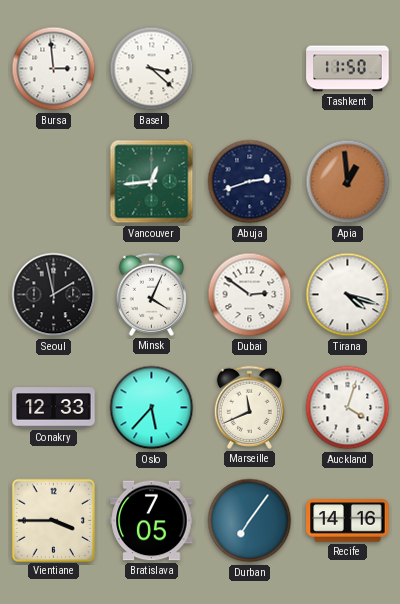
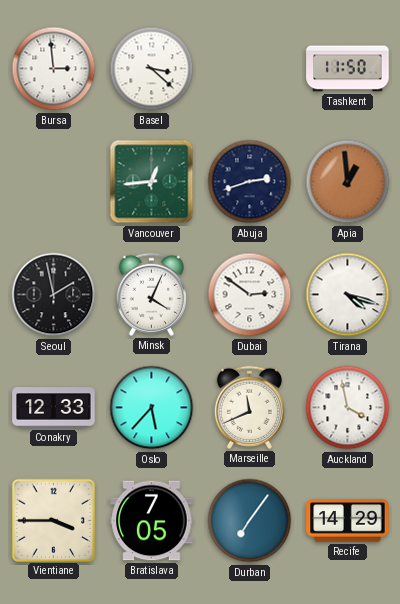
Auckland: 4:03 -> 3:58
Recife: 14:16 -> 14:29
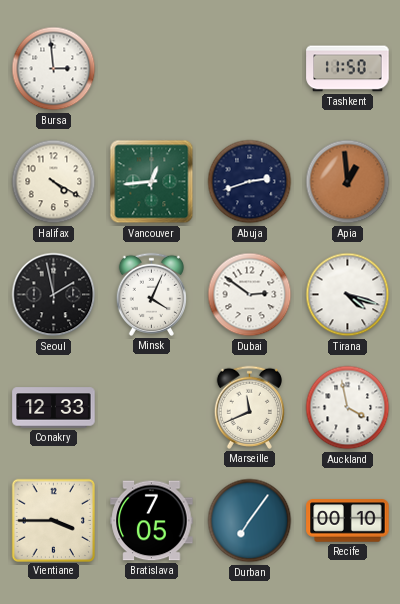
Basel: 3:22 -> none
Halifax: none -> 4:20
Oslo: 5:37 -> none
Recife: 14:29 -> 00:10
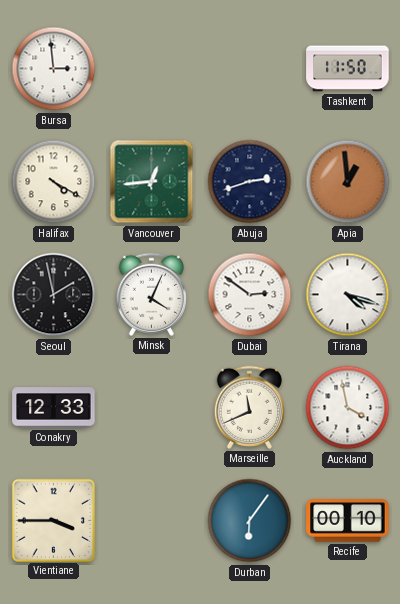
Bratislava: 7:05 -> none
Durban: 7:06 -> 6:06
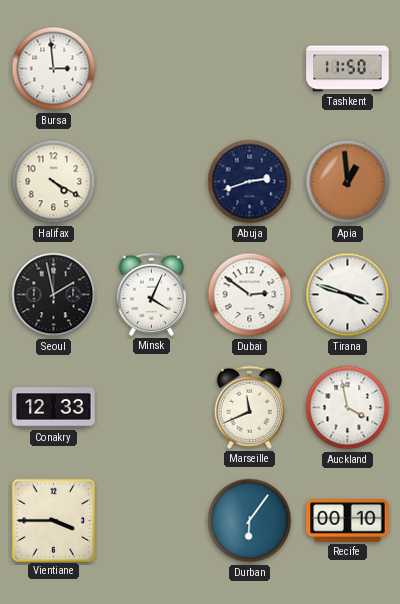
Vancouver: 12:44 -> none
Tirana: 4:18 -> 3:48
